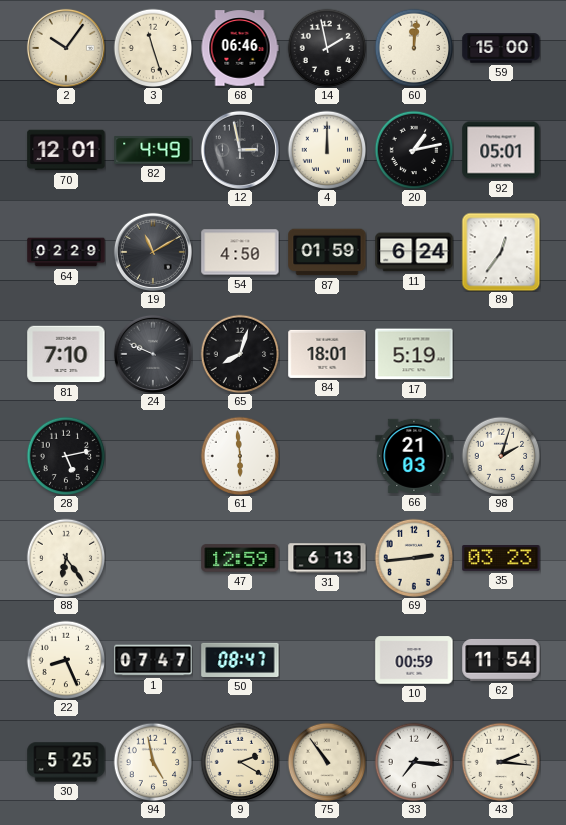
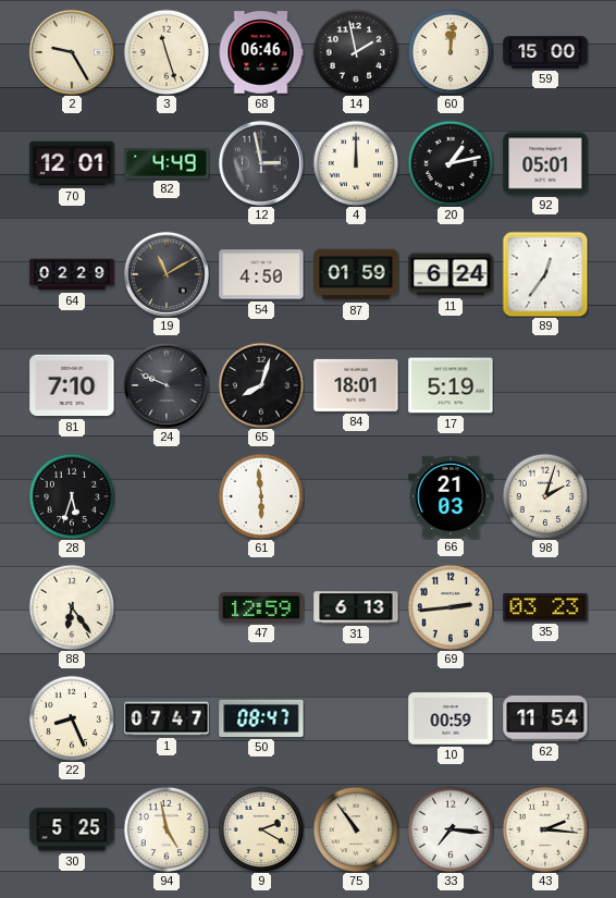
2: 10:06 -> 9:25
28: 5:13 -> 5:33
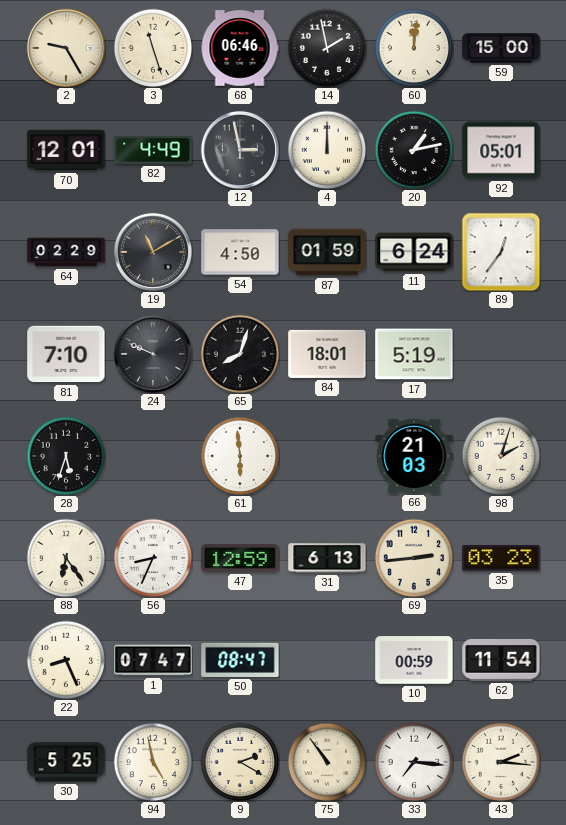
56: none -> 8:34
